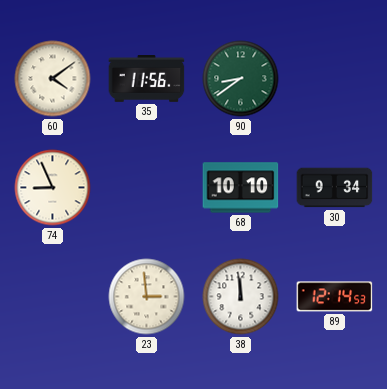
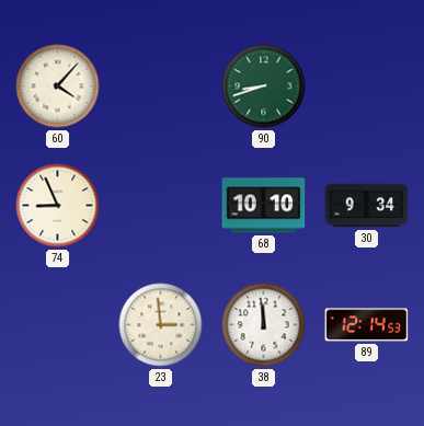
60: 4:09 -> 4:07
35: 11:56 -> none
90: 8:39 -> 8:42
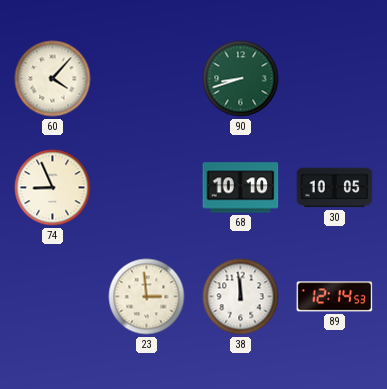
30: 9:34 -> 10:05
